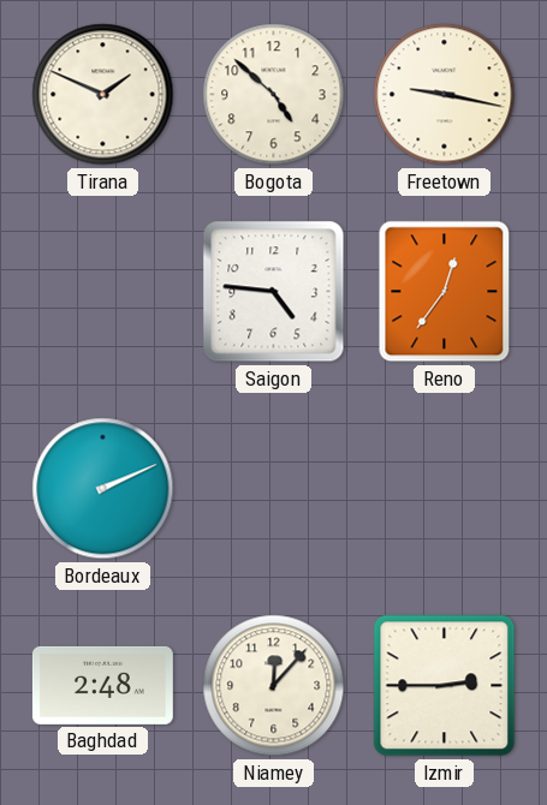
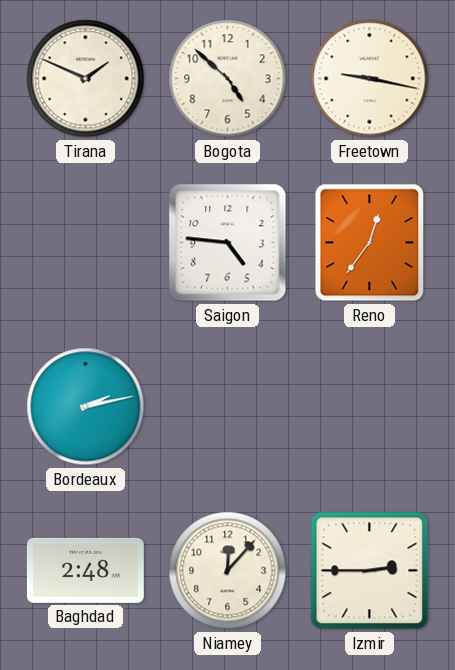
Bordeaux: 2:11 -> 2:13
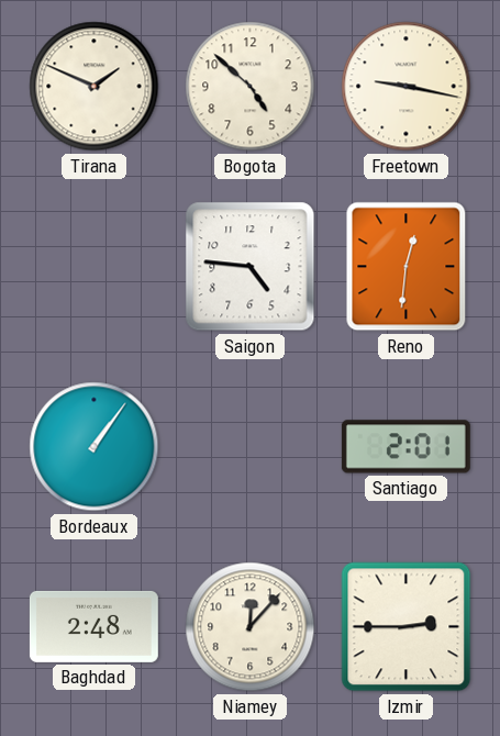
Reno: 12:36 -> 12:31
Bordeaux: 2:13 -> 1:06
Santiago: none -> 2:01
